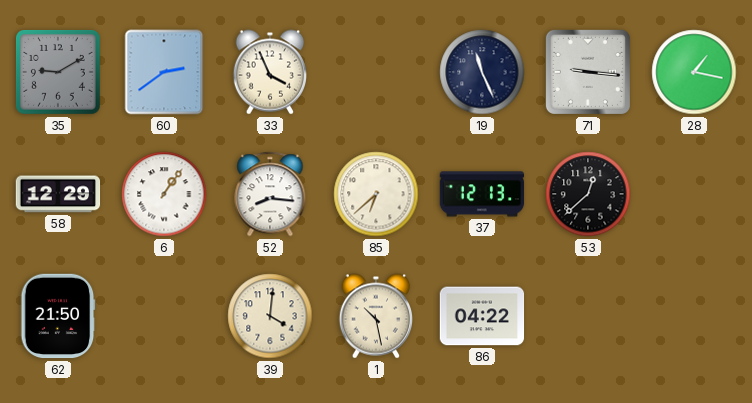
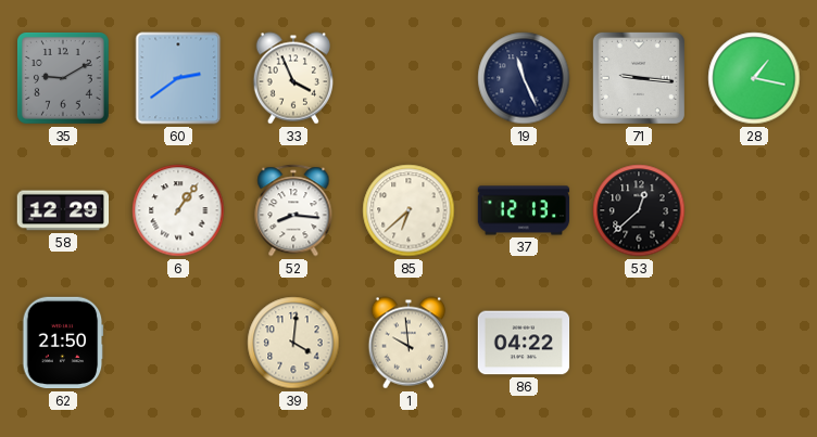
1: 10:28 -> 9:59
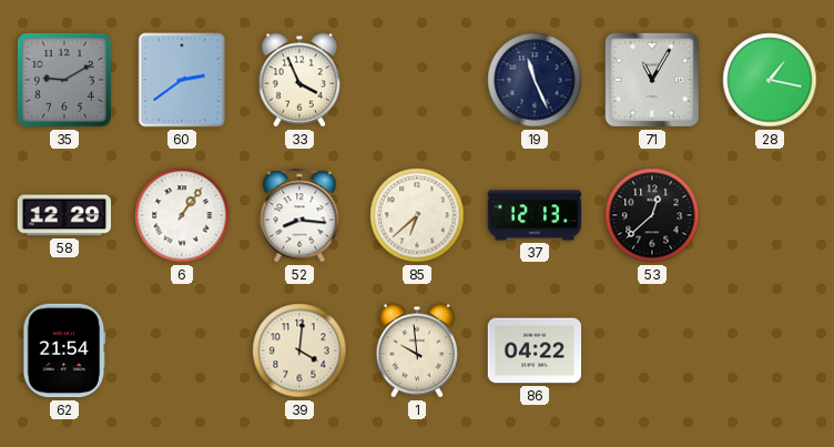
71: 9:16 -> 11:05
62: 21:50 -> 21:54
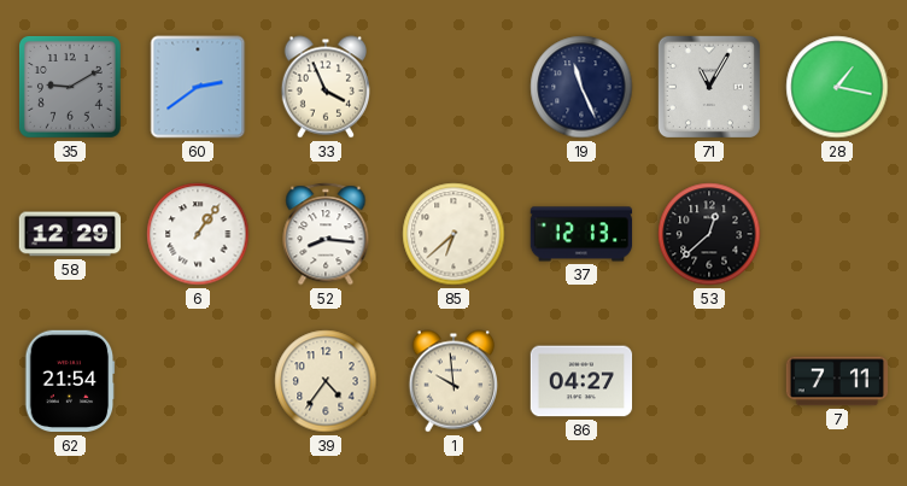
39: 4:01 -> 4:36
86: 04:22 -> 04:27
7: none -> 7:11
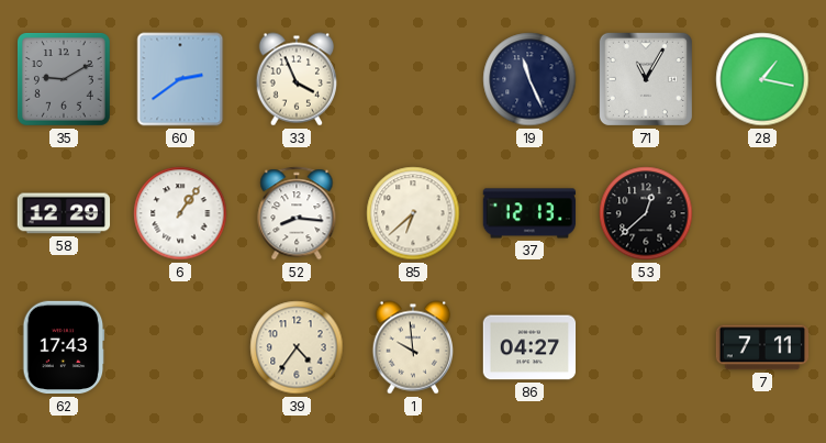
62: 21:54 -> 17:43
